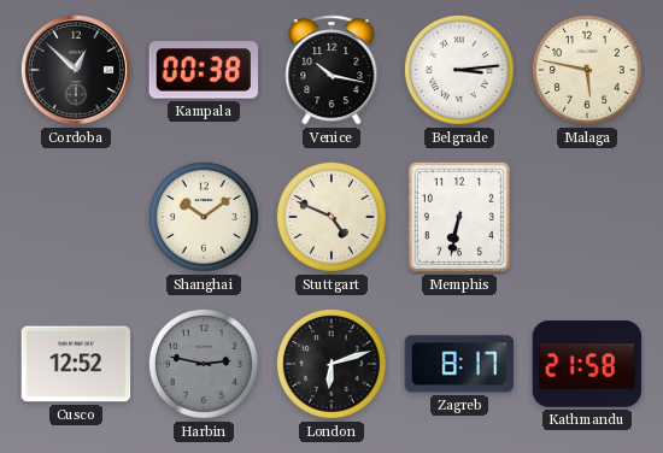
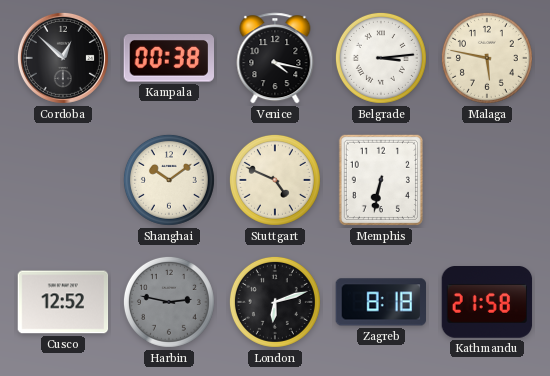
Venice: 10:17 -> 4:17
Zagreb: 8:17 -> 8:18
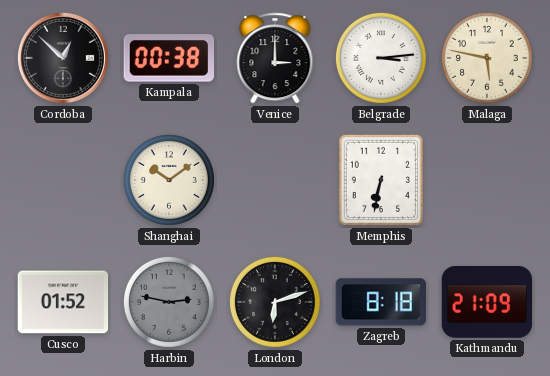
Venice: 4:17 -> 3:00
Stuttgart: 4:49 -> none
Cusco: 12:52 -> 01:52
Kathmandu: 21:58 -> 21:09
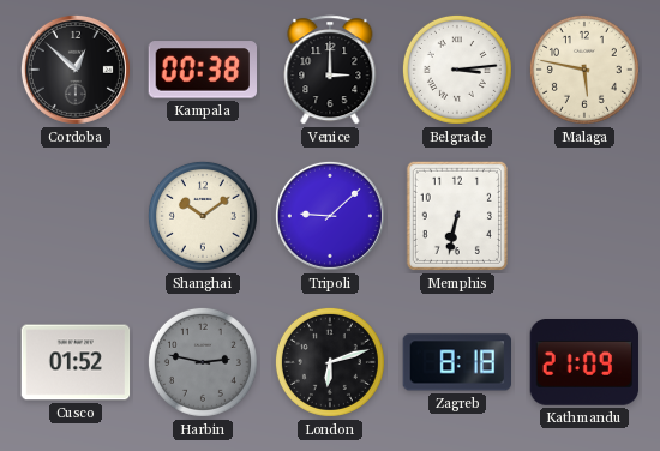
Tripoli: none -> 9:08
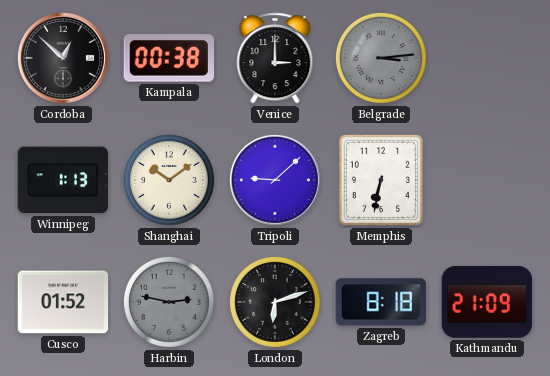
Belgrade dial: white -> grey
Malaga: 5:47 -> none
Winnipeg: none -> 1:13
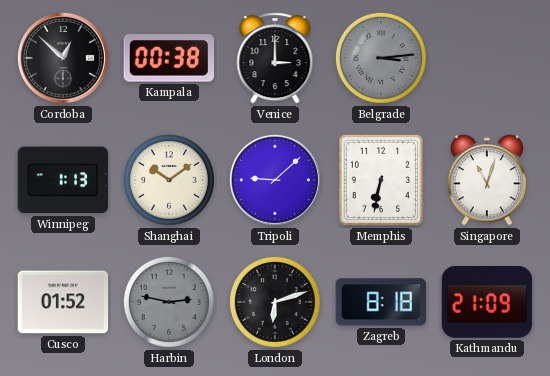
Singapore: none -> 11:03
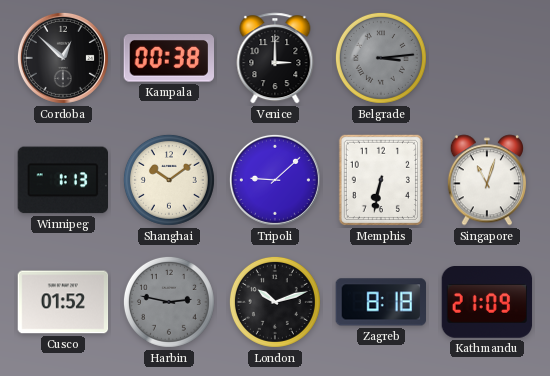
London: 6:12 -> 10:12
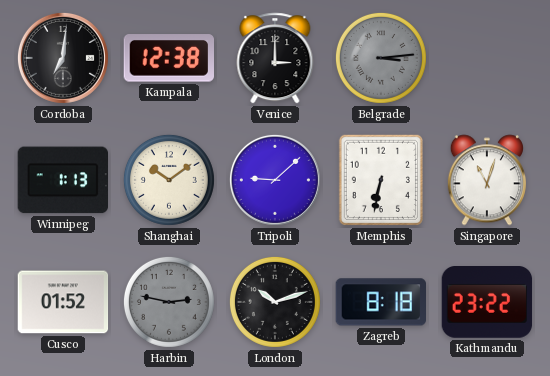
Cordoba: 12:52 -> 7:01
Kampala: 00:38 -> 12:38
Kathmandu: 21:09 -> 23:22
